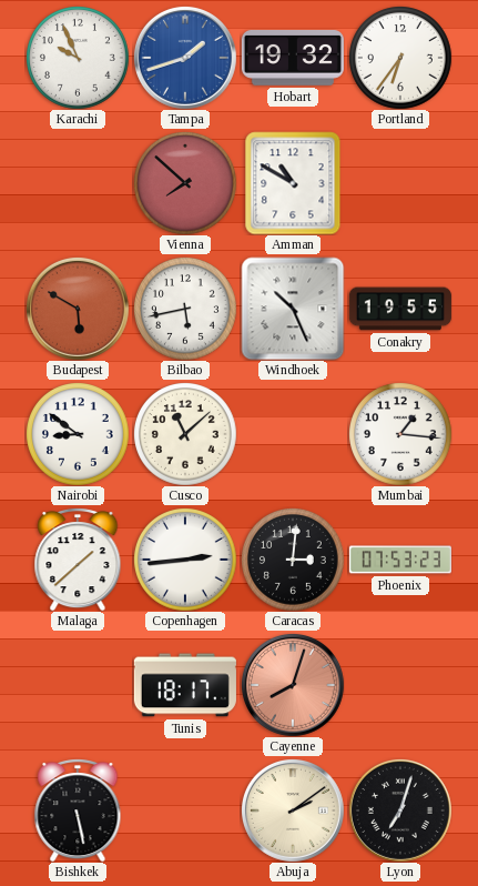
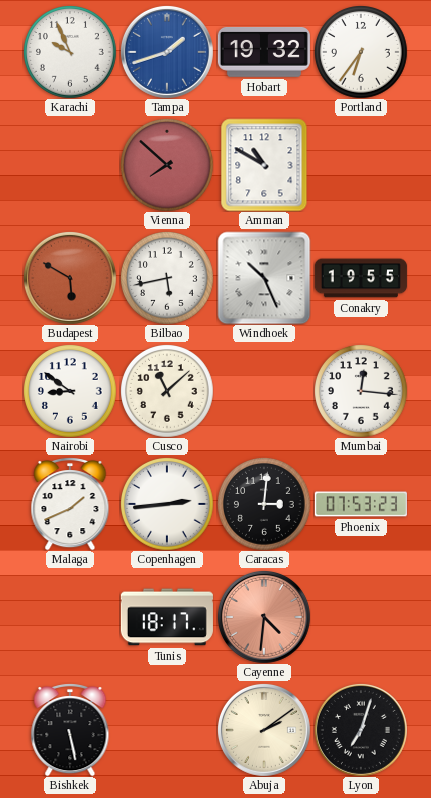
Mumbai: 1:16 -> 12:16
Malaga: 1:38 -> 1:41
Cayenne: 8:03 -> 4:31
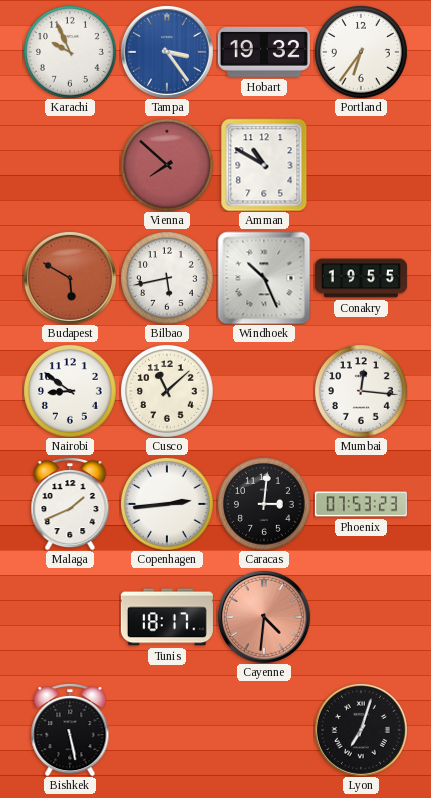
Tampa: 1:42 -> 3:24
Abuja: 2:09 -> none
